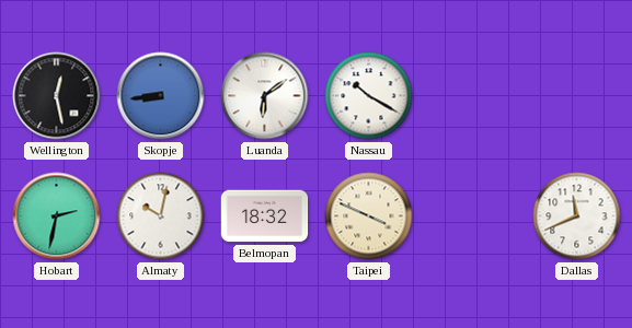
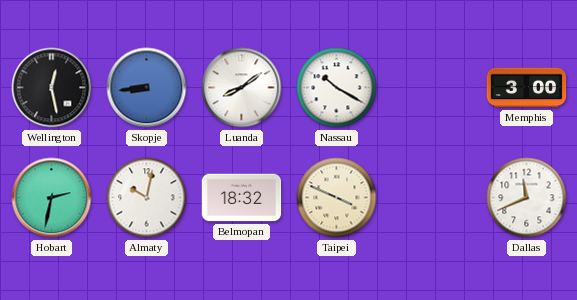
Luanda: 6:09 -> 8:09
Memphis: none -> 3:00
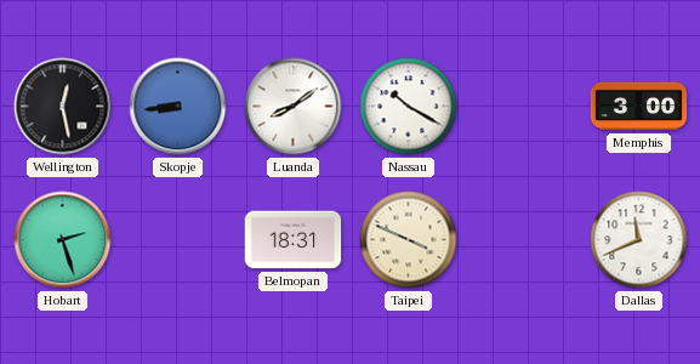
Hobart: 2:32 -> 2:27
Almaty: 10:02 -> none
Belmopan: 18:32 -> 18:31
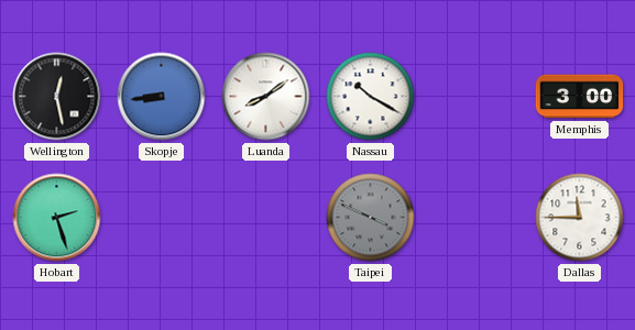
Belmopan: 18:31 -> none
Taipei dial: cream -> grey
Dallas: 11:41 -> 11:45
